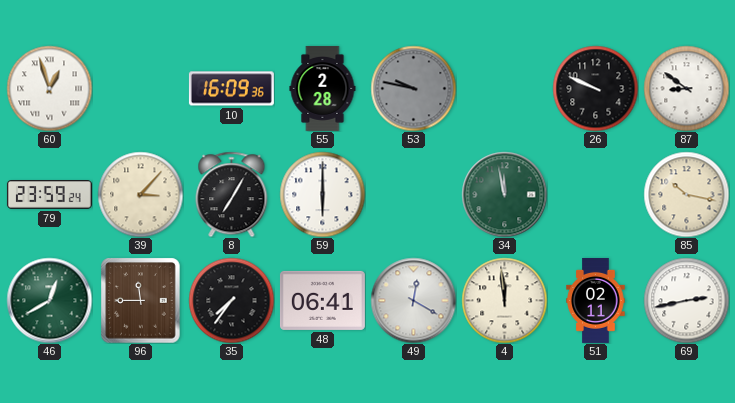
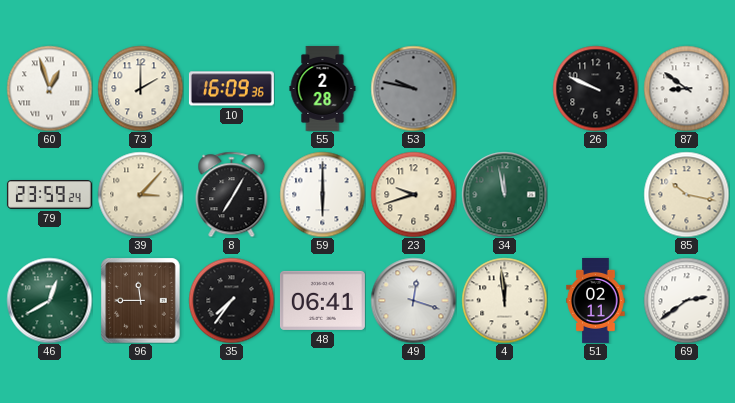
73: none -> 2:00
23: none -> 9:42
49: 12:20 -> 12:18
69: 2:43 -> 2:39
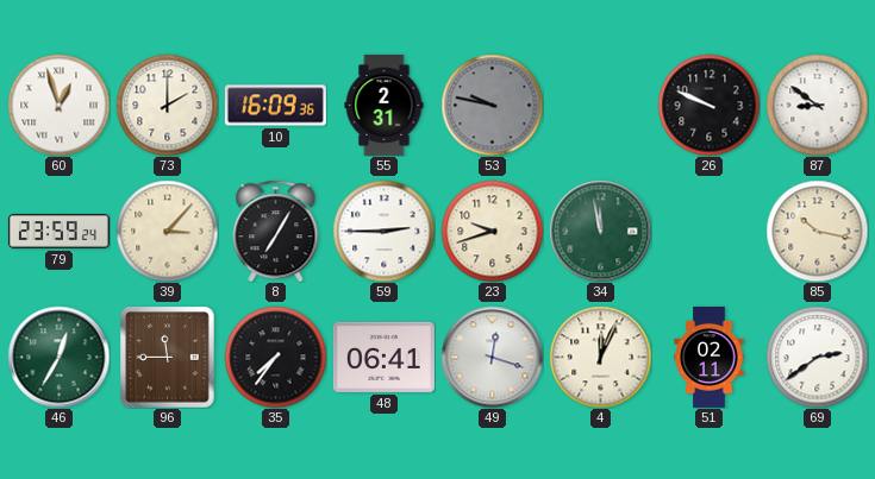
55: 2:28 -> 2:31
59: 6:00 -> 2:45
46: 12:40 -> 12:35
4: 11:59 -> 12:04
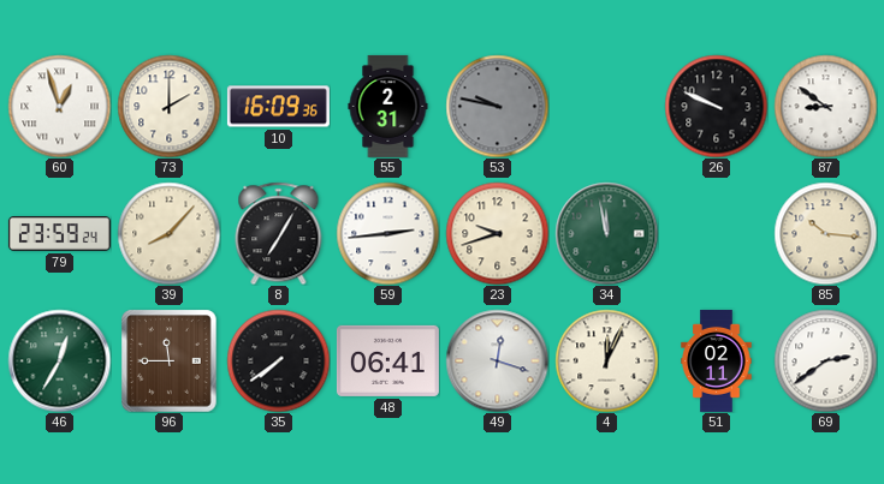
39: 3:07 -> 8:07
59: 2:45 -> 2:44
85: 10:17 -> 10:16
35: 7:36 -> 7:39
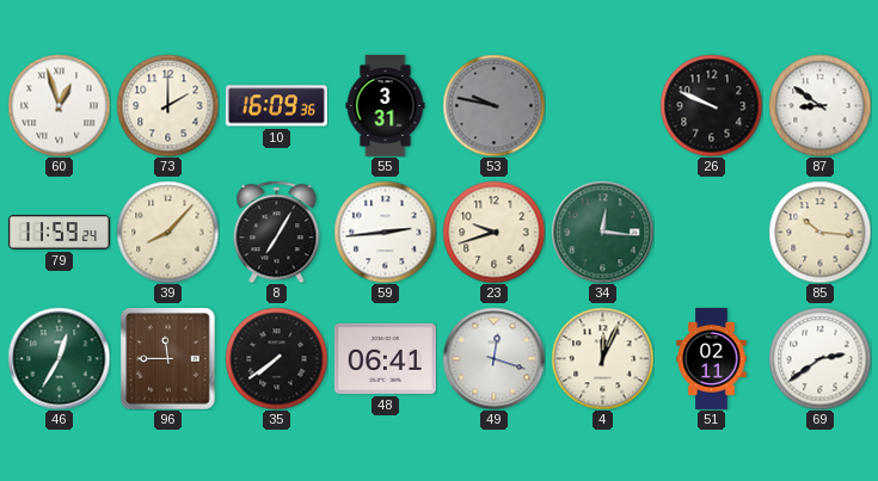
55: 2:31 -> 3:31
79: 23:59 -> 11:59
34: 11:58 -> 12:16
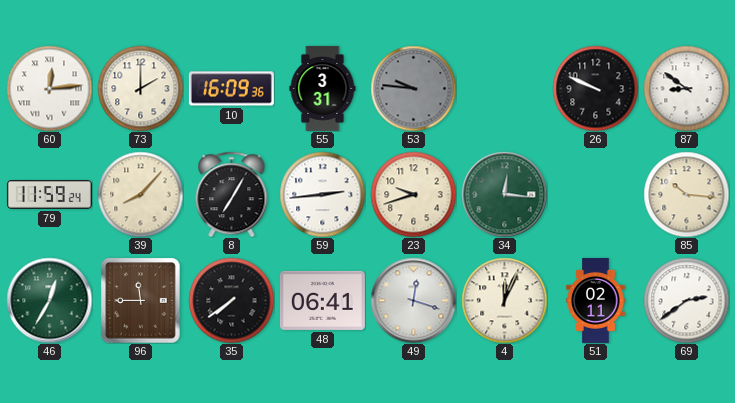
60: 12:57 -> 12:14
53: 9:47 -> 9:46
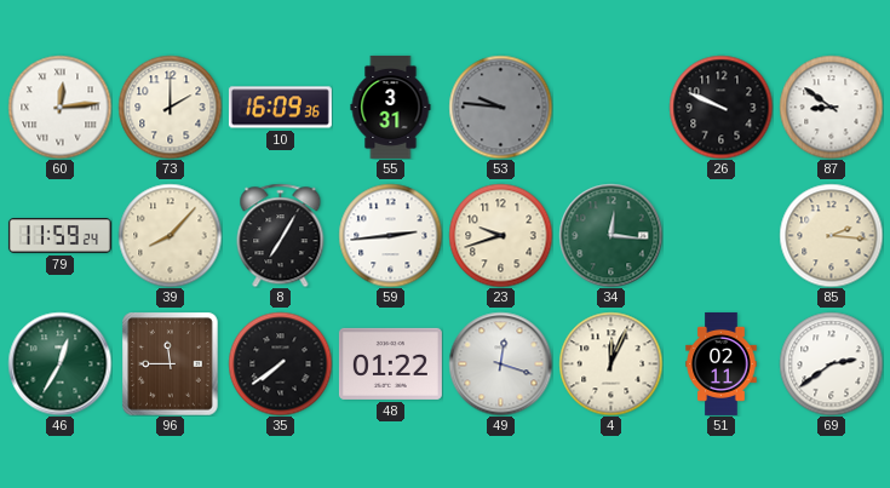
85: 10:16 -> 2:16
48: 06:41 -> 01:22
